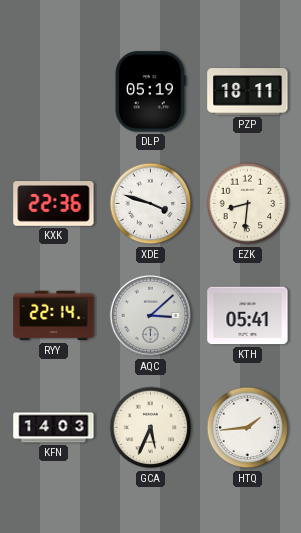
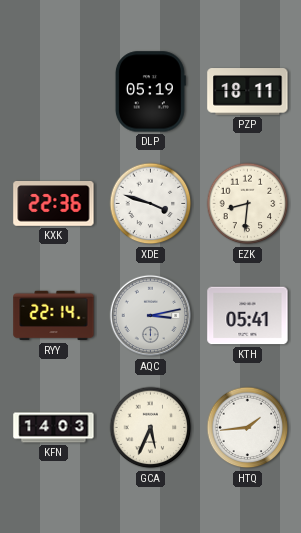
AQC: 3:08 -> 3:13
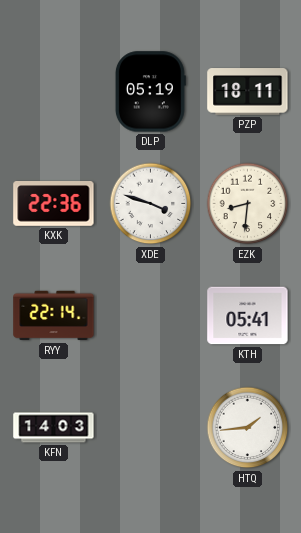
AQC: 3:13 -> none
GCA: 5:34 -> none
